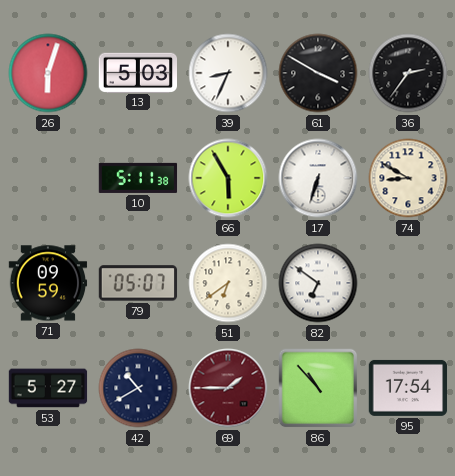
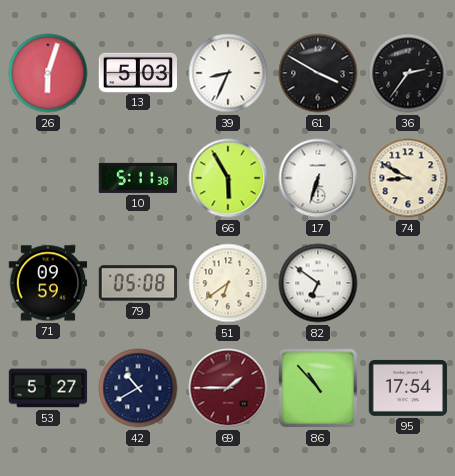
79: 05:07 -> 05:08
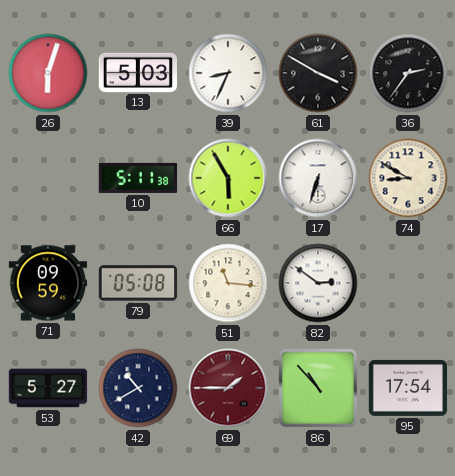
51: 6:39 -> 11:16
82: 6:51 -> 2:51
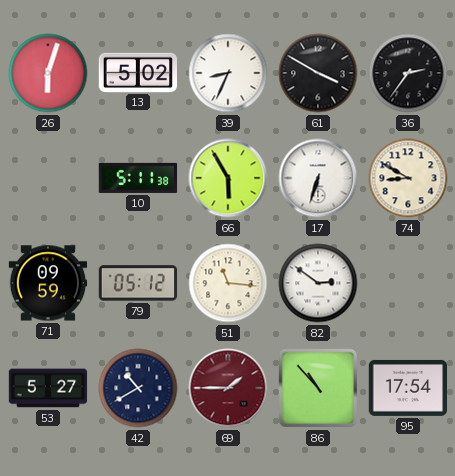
13: 5:03 -> 5:02
79: 05:08 -> 05:12
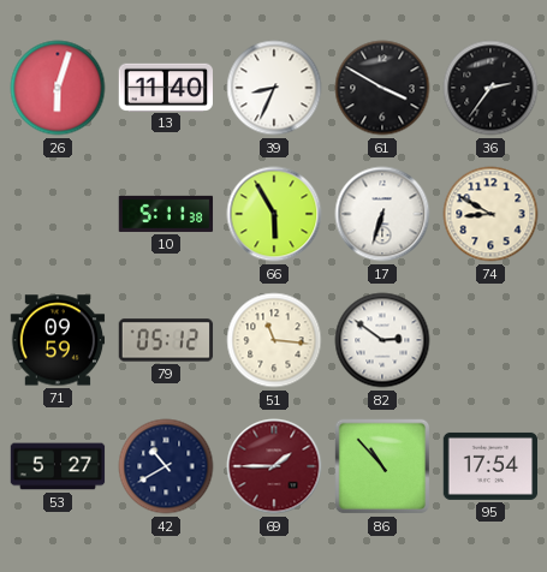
13: 5:02 -> 11:40
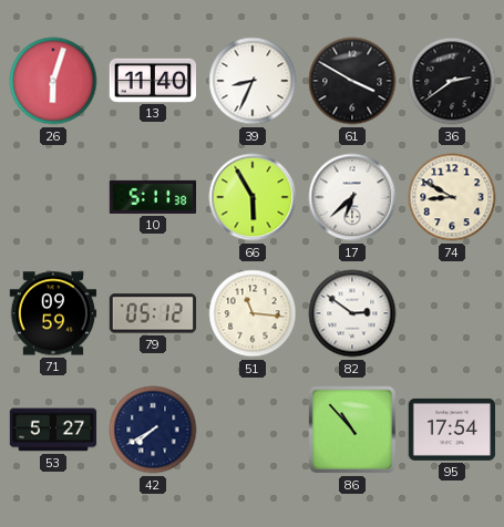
36: 2:36 -> 2:39
17: 6:33 -> 6:38
42: 10:40 -> 7:40
69: 1:45 -> none
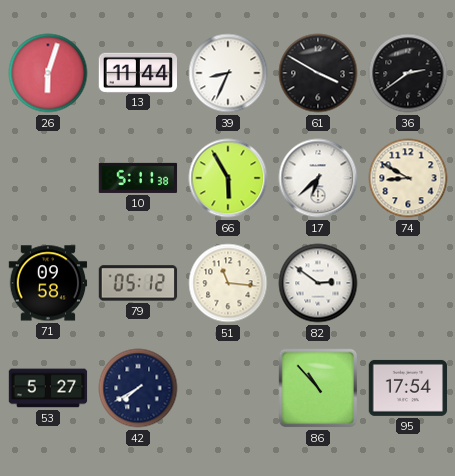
13: 11:40 -> 11:44
71: 09:59 -> 09:58
